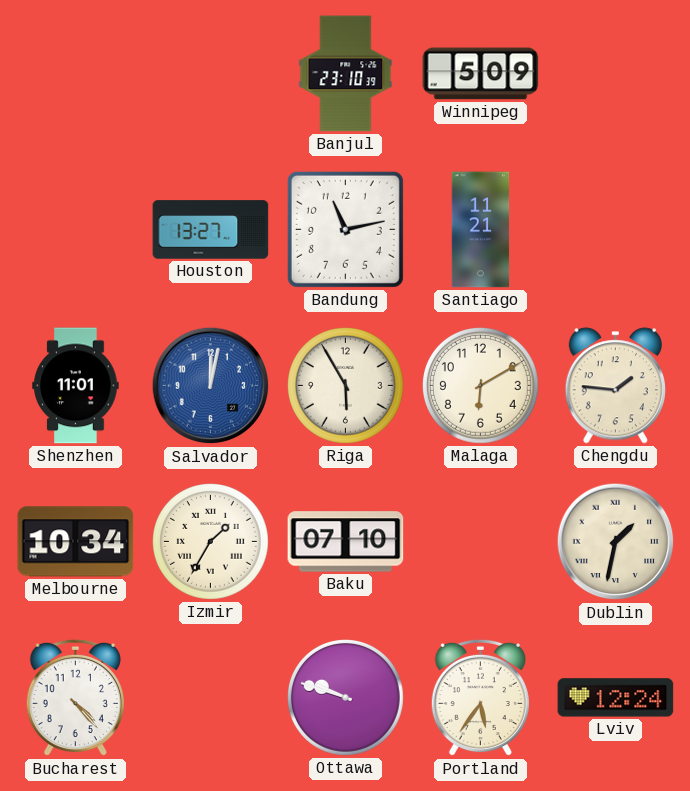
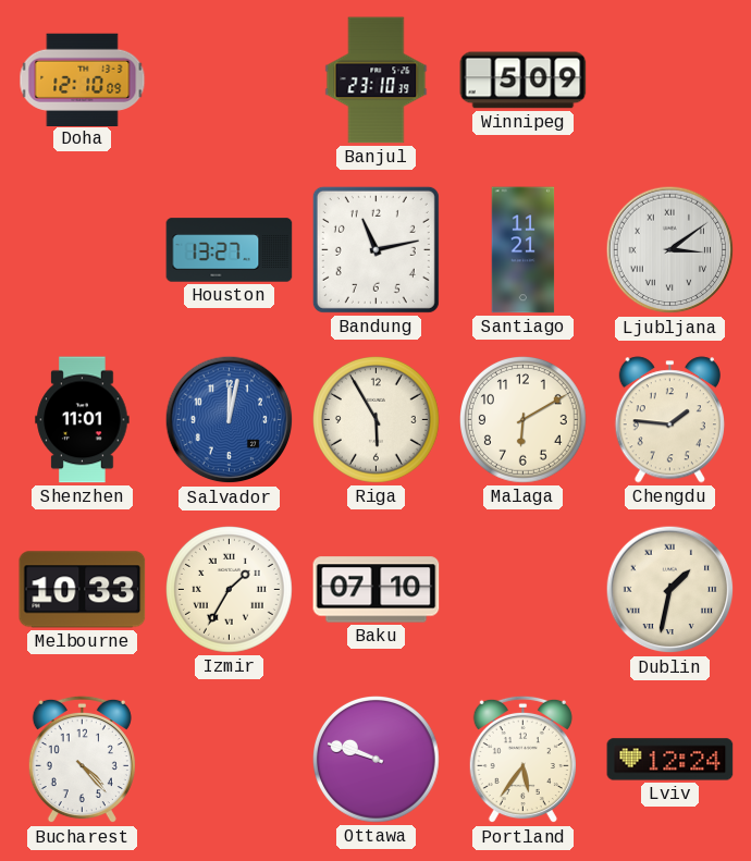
Doha: none -> 12:10
Ljubljana: none -> 3:09
Melbourne: 10:34 -> 10:33
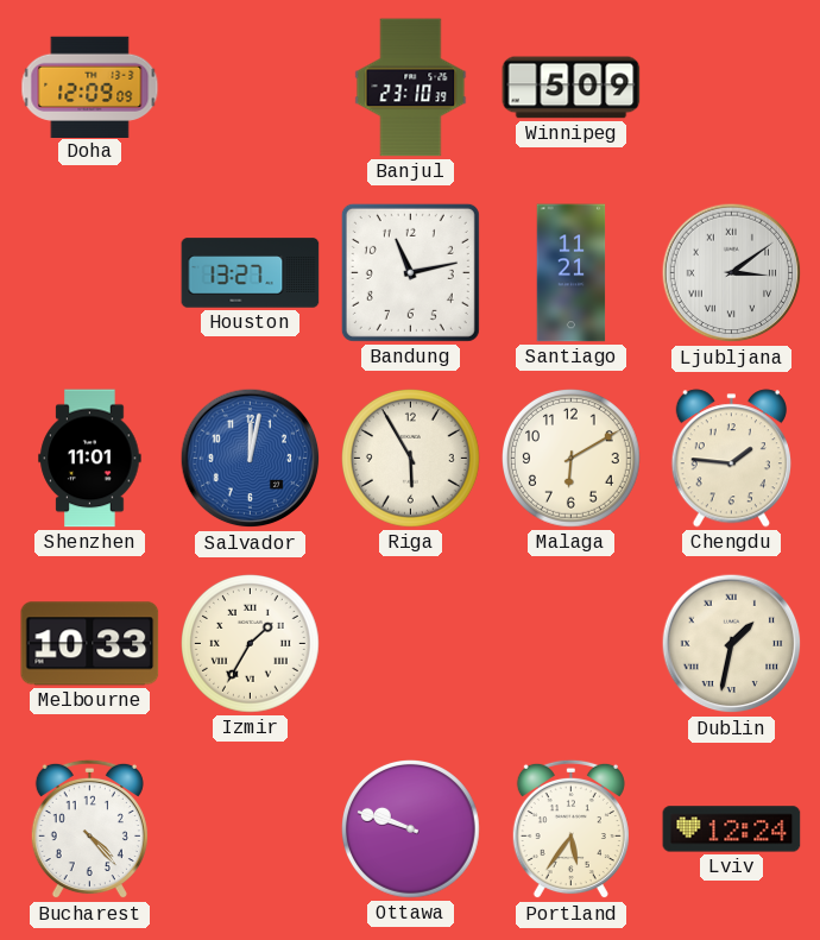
Doha: 12:10 -> 12:09
Baku: 07:10 -> none
